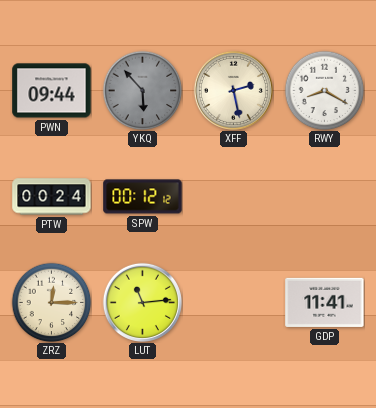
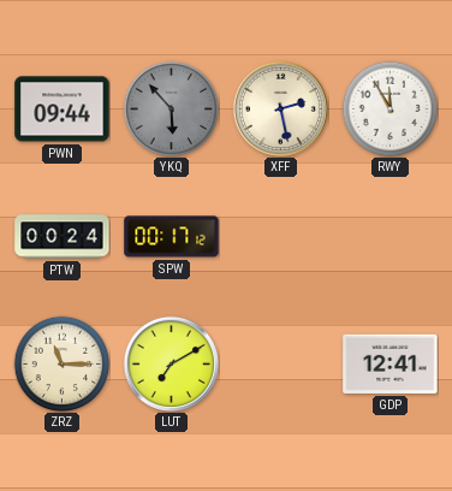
RWY: 8:20 -> 11:55
SPW: 00:12 -> 00:17
ZRZ: 12:15 -> 11:15
LUT: 11:14 -> 7:10
GDP: 11:41 -> 12:41
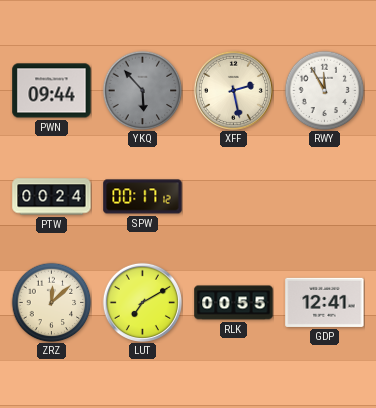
ZRZ: 11:15 -> 12:08
RLK: none -> 00:55
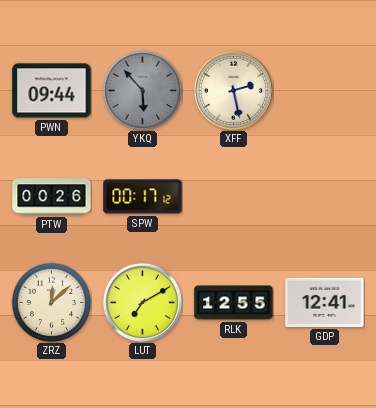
RWY: 11:55 -> none
PTW: 00:24 -> 00:26
RLK: 00:55 -> 12:55
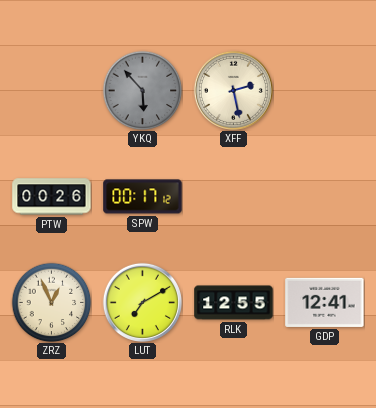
PWN: 09:44 -> none
ZRZ: 12:08 -> 12:56
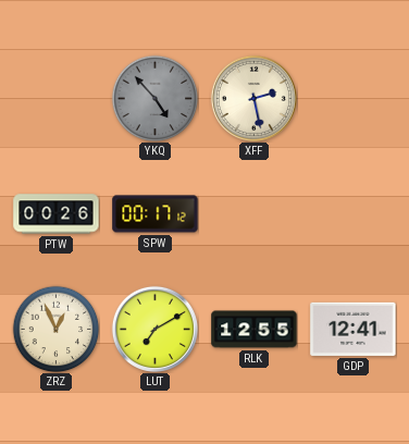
YKQ: 5:53 -> 4:53
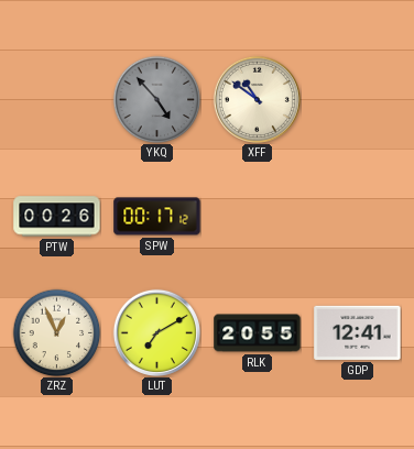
XFF: 2:28 -> 10:51
RLK: 12:55 -> 20:55
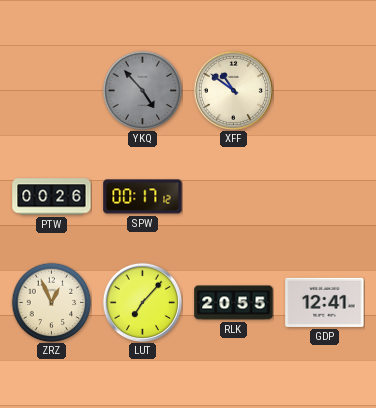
LUT: 7:10 -> 7:07
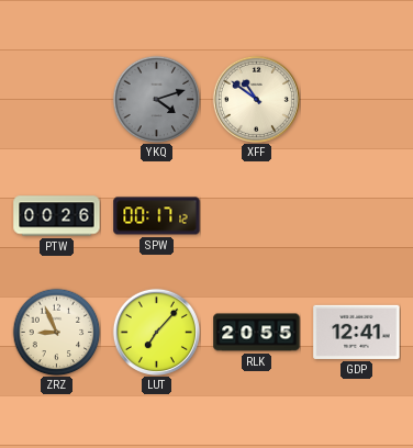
YKQ: 4:53 -> 4:12
ZRZ: 12:56 -> 8:56
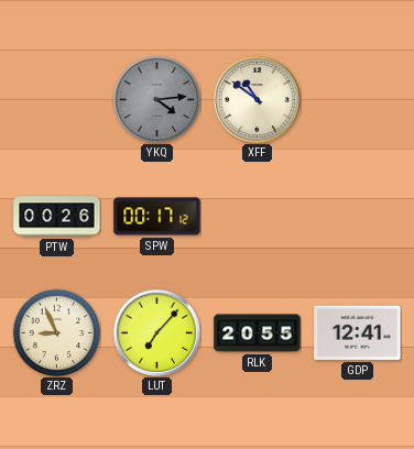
YKQ: 4:12 -> 4:14
